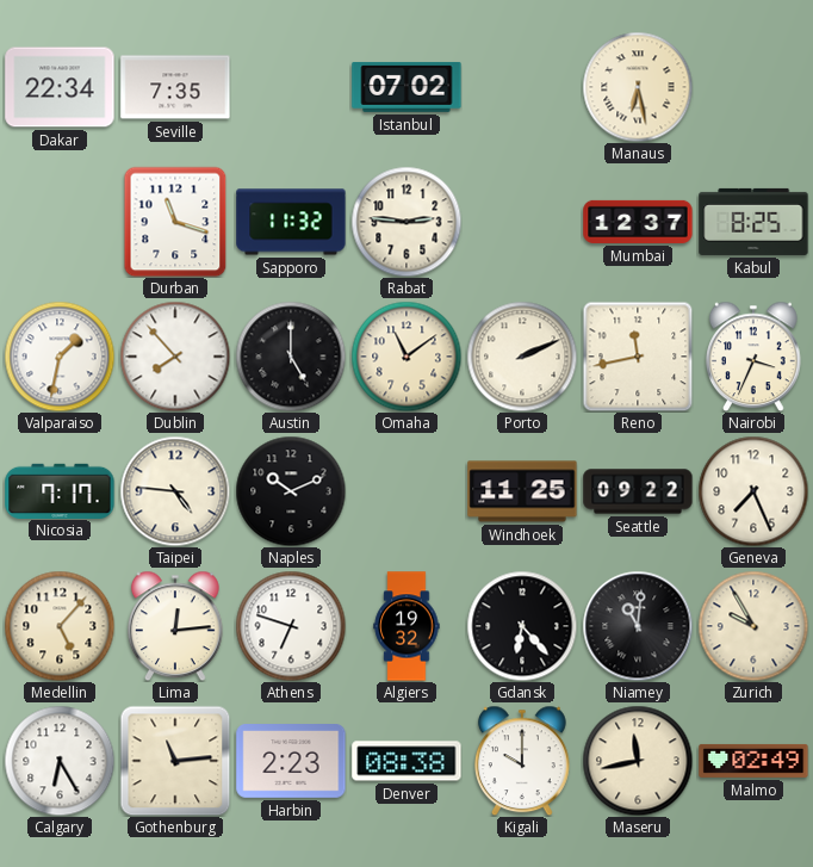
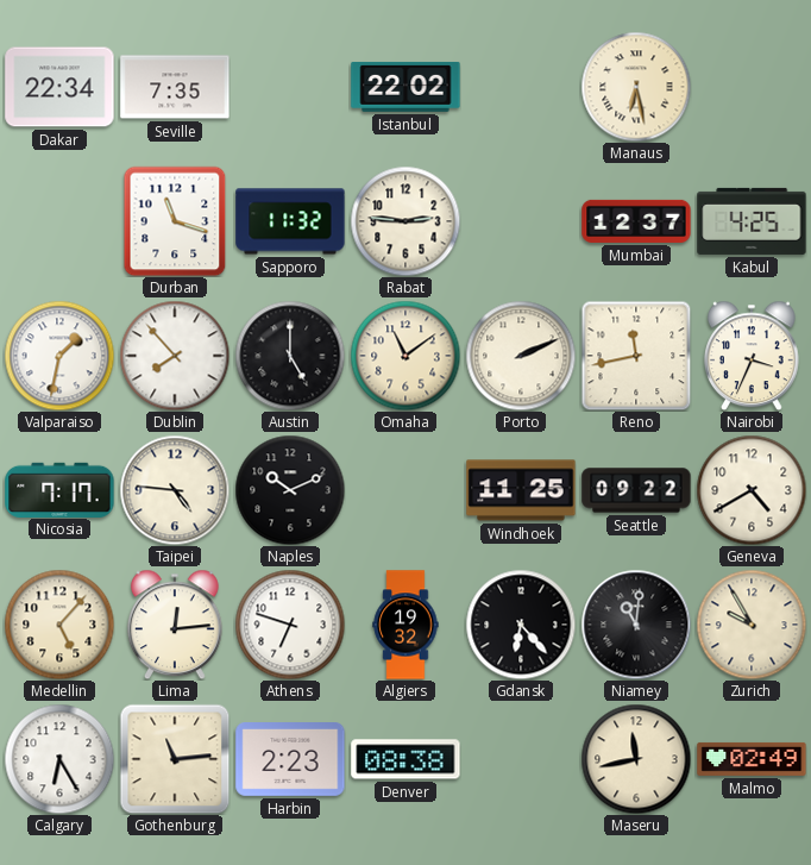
Istanbul: 07:02 -> 22:02
Kabul: 8:25 -> 4:25
Geneva: 7:26 -> 4:40
Kigali: 10:00 -> none
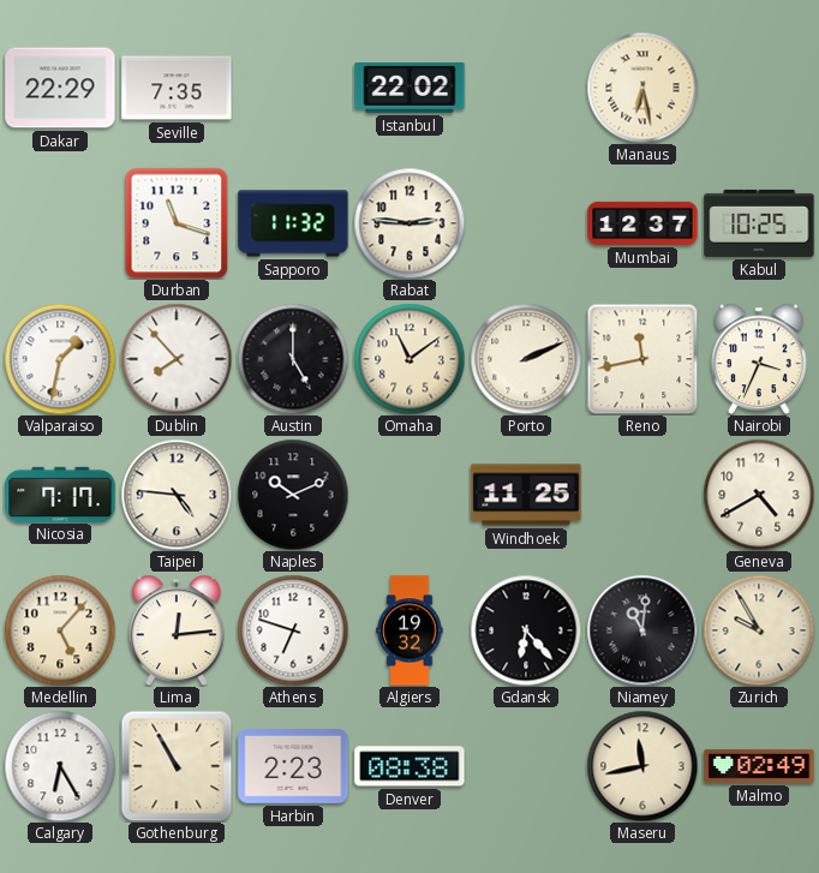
Dakar: 22:34 -> 22:29
Kabul: 4:25 -> 10:25
Seattle: 09:22 -> none
Gothenburg: 11:14 -> 10:55
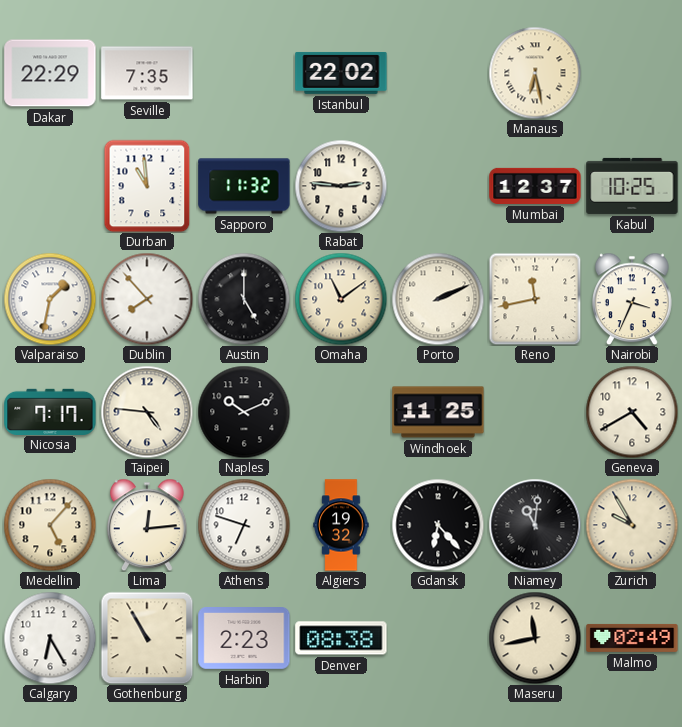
Durban: 11:18 -> 10:59
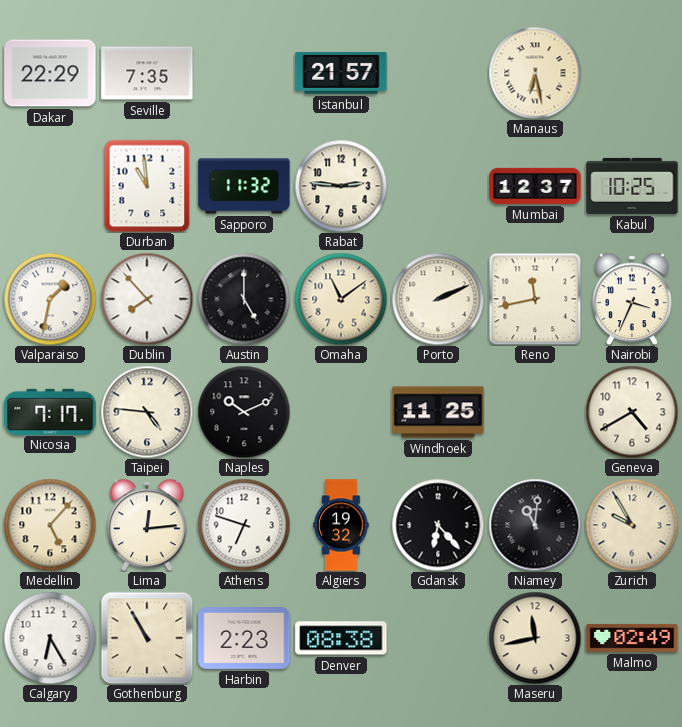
Istanbul: 22:02 -> 21:57
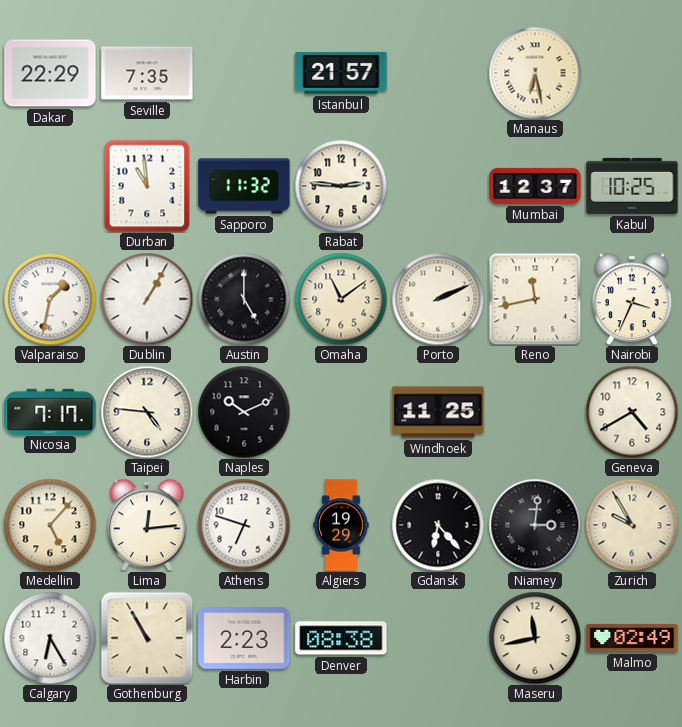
Dublin: 7:53 -> 1:05
Algiers: 19:32 -> 19:29
Niamey: 11:01 -> 3:01
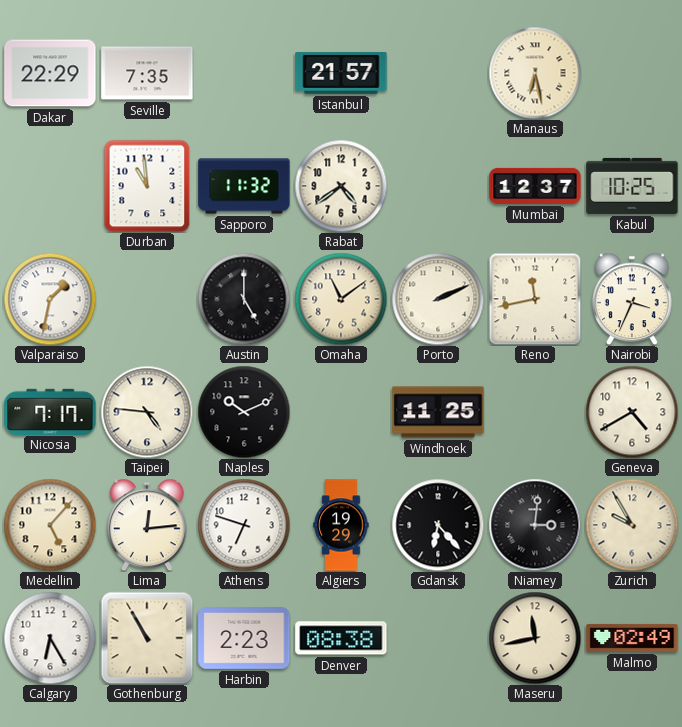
Rabat: 2:46 -> 4:39
Dublin: 1:05 -> none
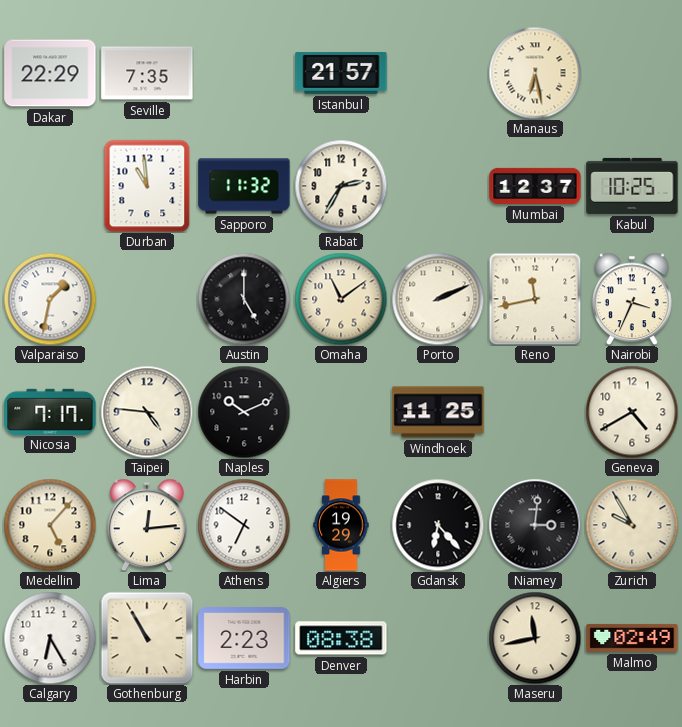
Rabat: 4:39 -> 2:35
Athens: 6:48 -> 6:51
